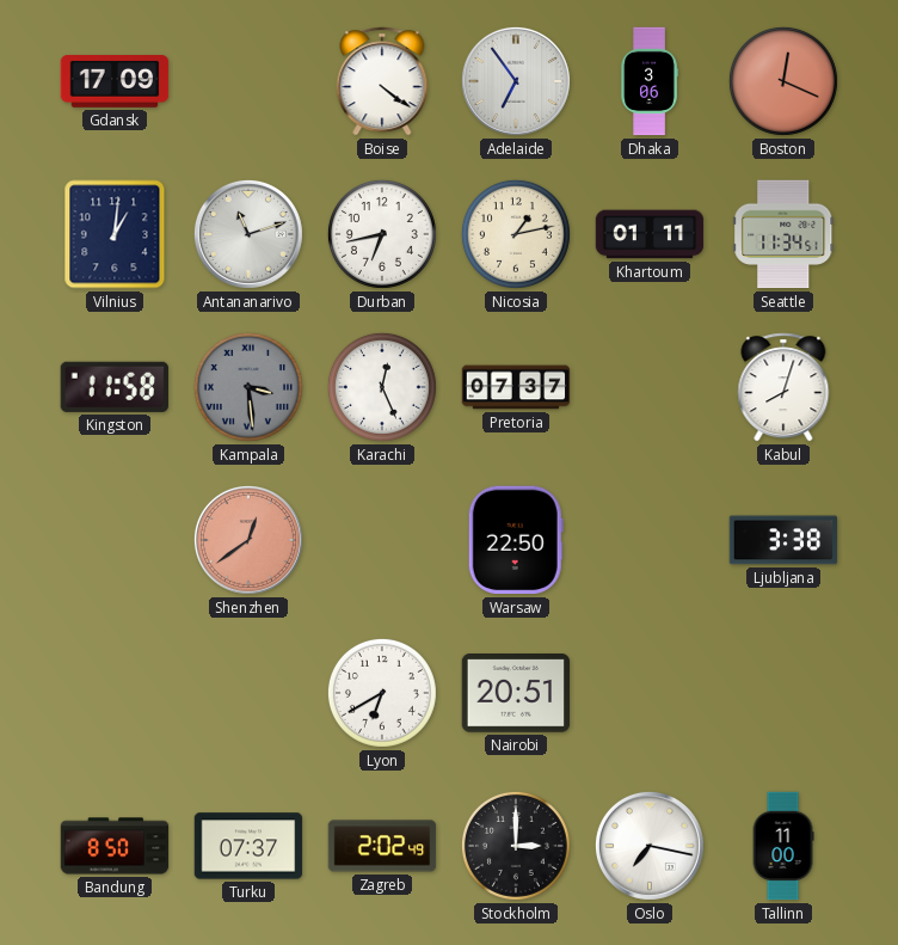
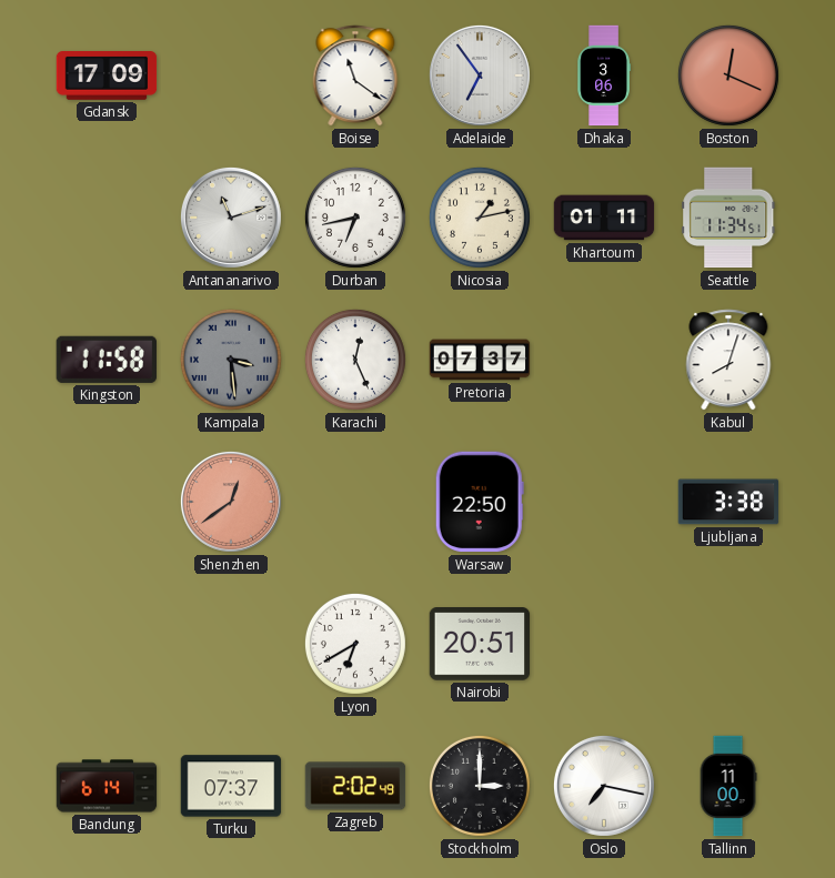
Boise: 4:21 -> 11:21
Vilnius: 1:01 -> none
Bandung: 8:50 -> 6:14
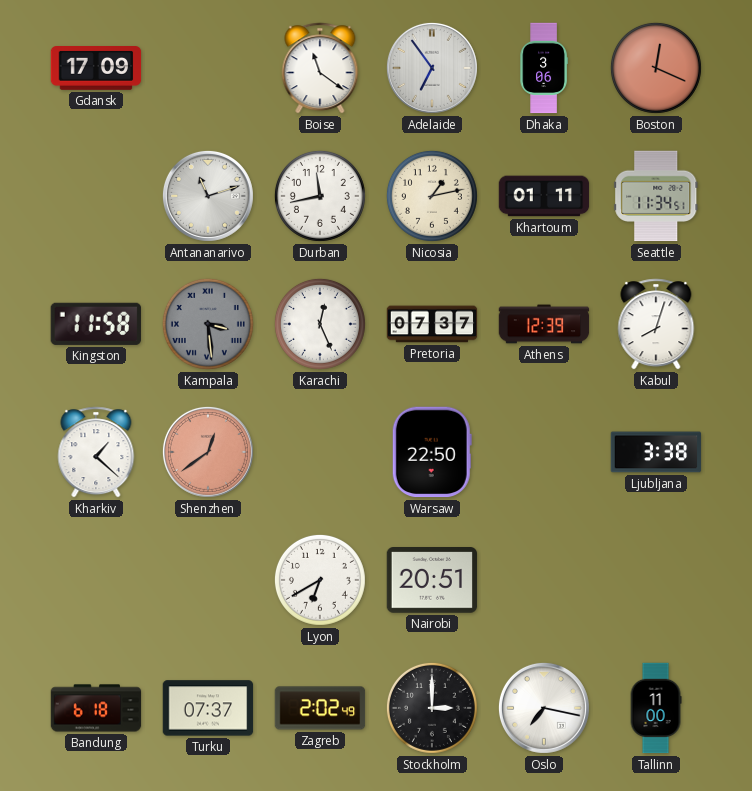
Durban: 6:43 -> 11:43
Athens: none -> 12:39
Kharkiv: none -> 1:22
Bandung: 6:14 -> 6:18
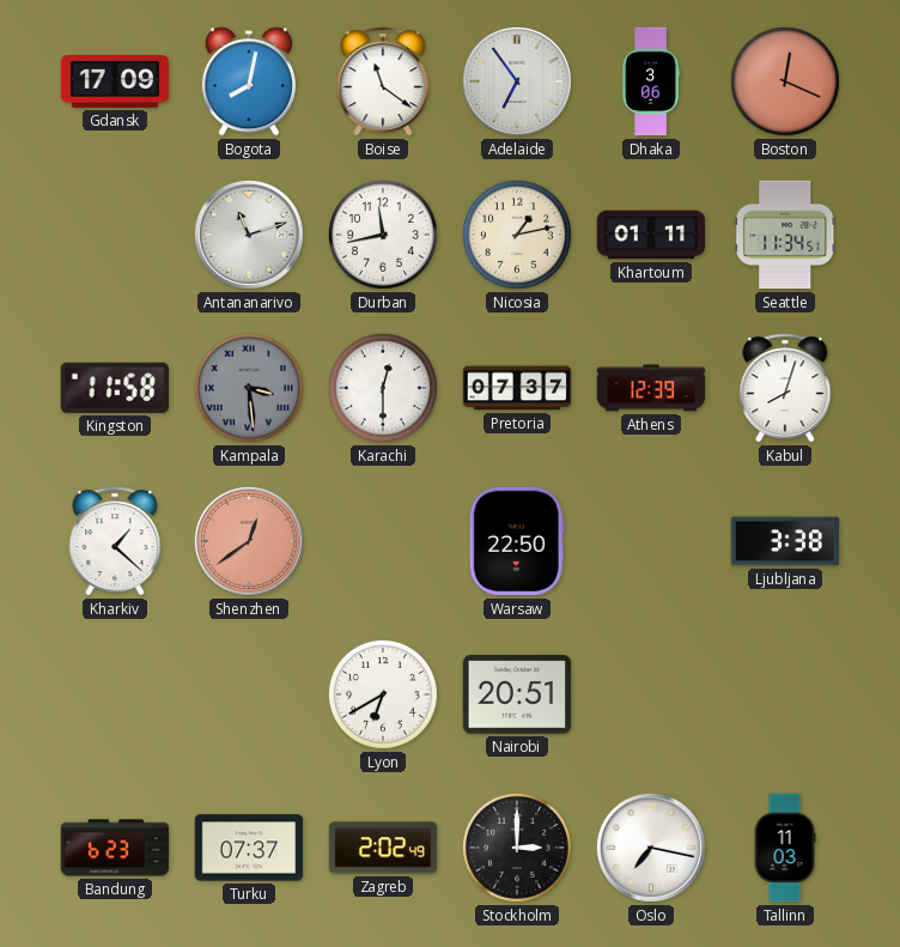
Bogota: none -> 8:02
Karachi: 12:26 -> 12:30
Bandung: 6:18 -> 6:23
Tallinn: 11:00 -> 11:03
